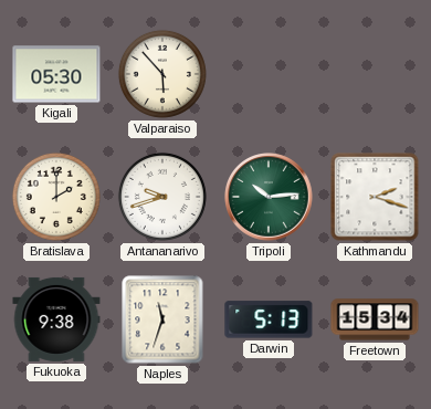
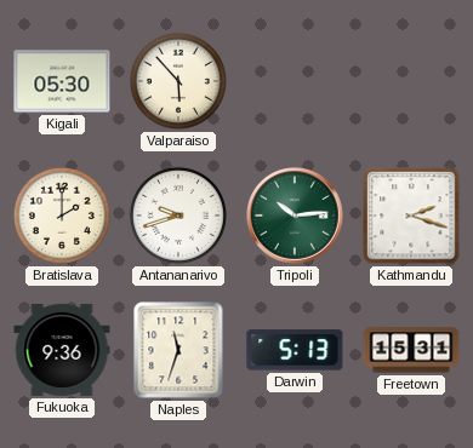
Fukuoka: 9:38 -> 9:36
Freetown: 15:34 -> 15:31
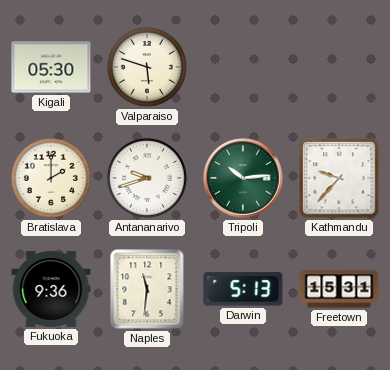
Valparaiso: 5:53 -> 5:48
Kathmandu: 2:18 -> 9:37
Naples: 11:33 -> 11:31
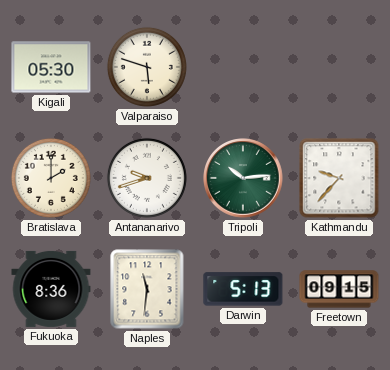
Fukuoka: 9:36 -> 8:36
Freetown: 15:31 -> 09:15
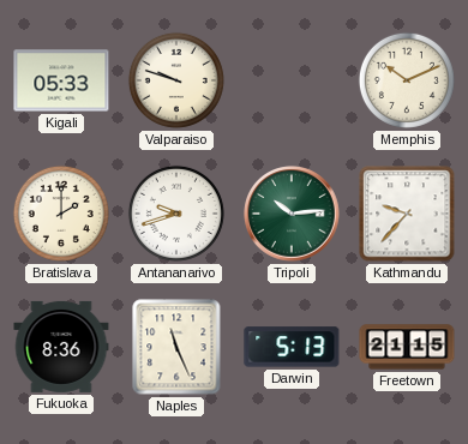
Kigali: 05:30 -> 05:33
Valparaiso: 5:48 -> 9:48
Memphis: none -> 10:11
Naples: 11:31 -> 11:26
Freetown: 09:15 -> 21:15
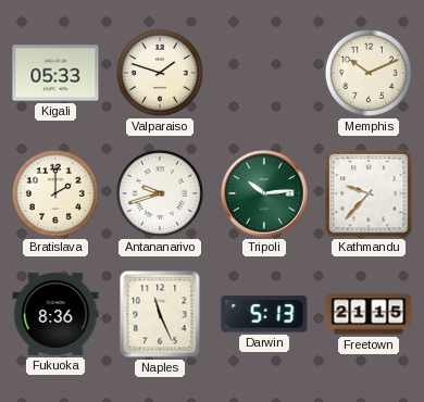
Valparaiso: 9:48 -> 1:48
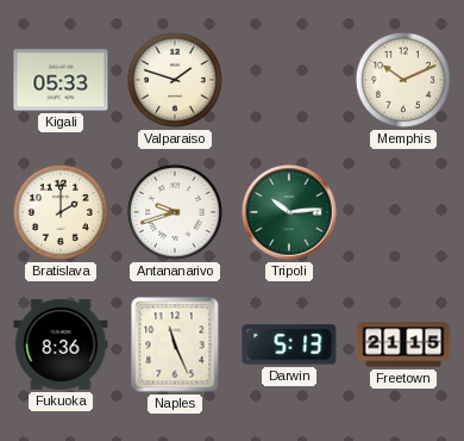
Kathmandu: 9:37 -> none
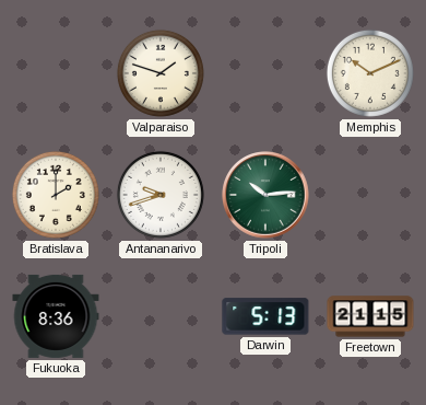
Kigali: 05:33 -> none
Naples: 11:26 -> none
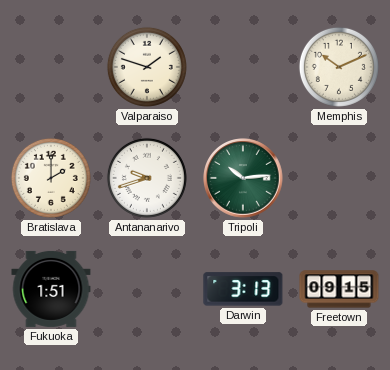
Fukuoka: 8:36 -> 1:51
Darwin: 5:13 -> 3:13
Freetown: 21:15 -> 09:15
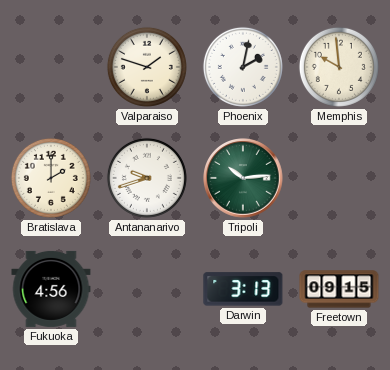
Phoenix: none -> 2:02
Memphis: 10:11 -> 9:59
Fukuoka: 1:51 -> 4:56
